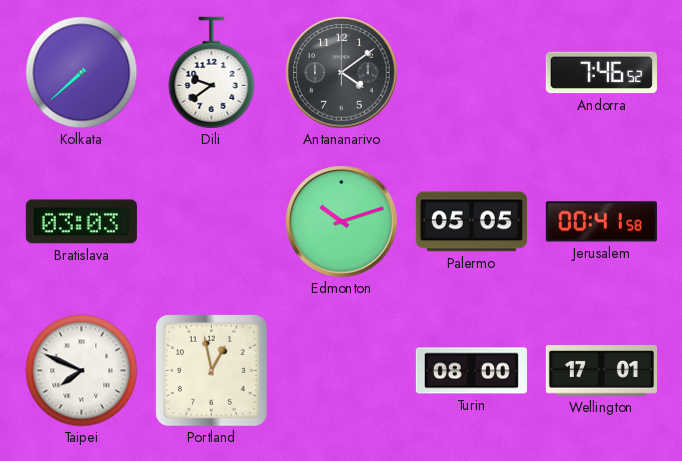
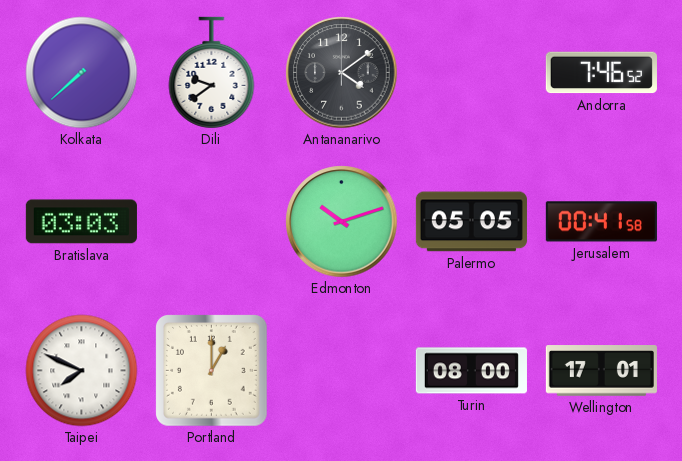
Portland: 12:58 -> 1:00
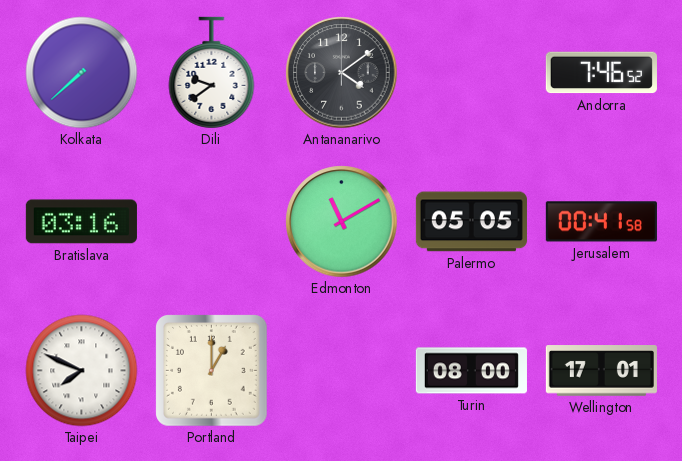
Bratislava: 03:03 -> 03:16
Edmonton: 10:12 -> 11:10
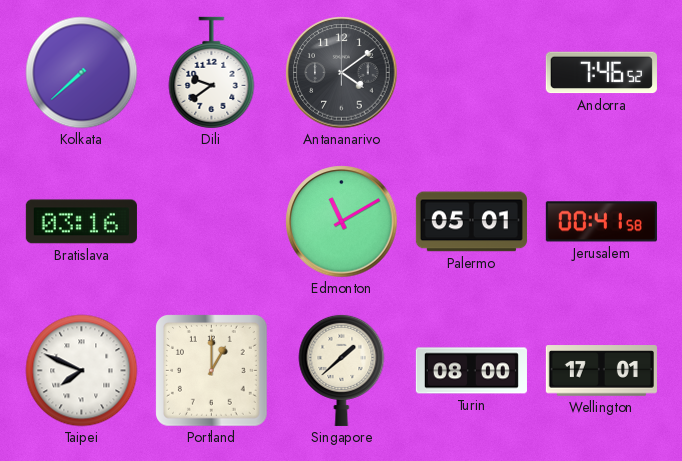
Palermo: 05:05 -> 05:01
Singapore: none -> 1:38
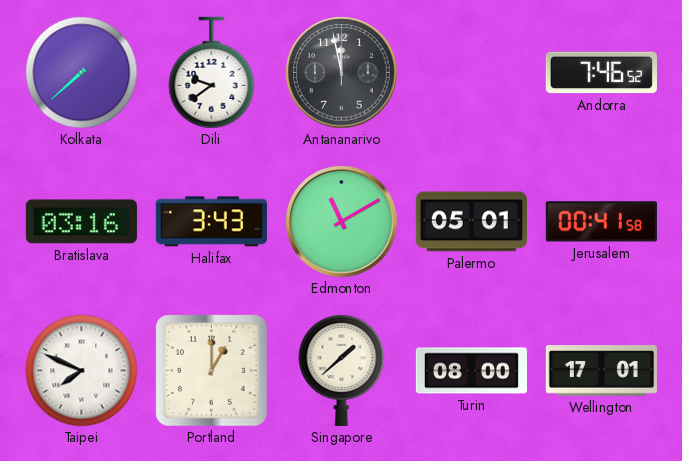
Antananarivo: 4:09 -> 11:58
Halifax: none -> 3:43
